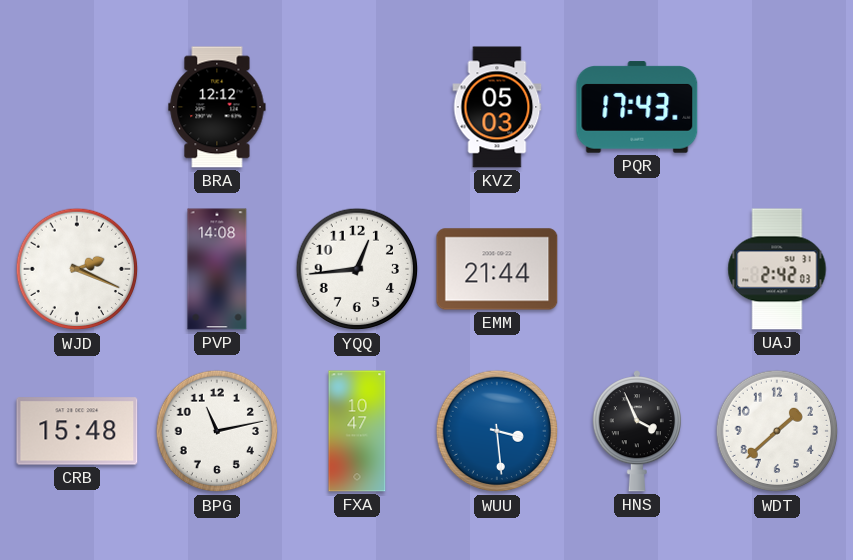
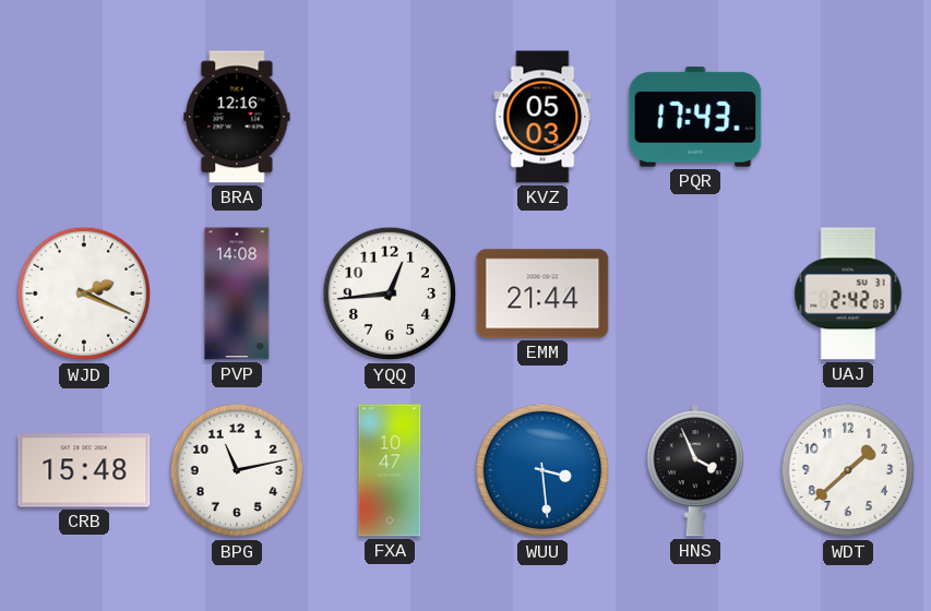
BRA: 12:12 -> 12:16
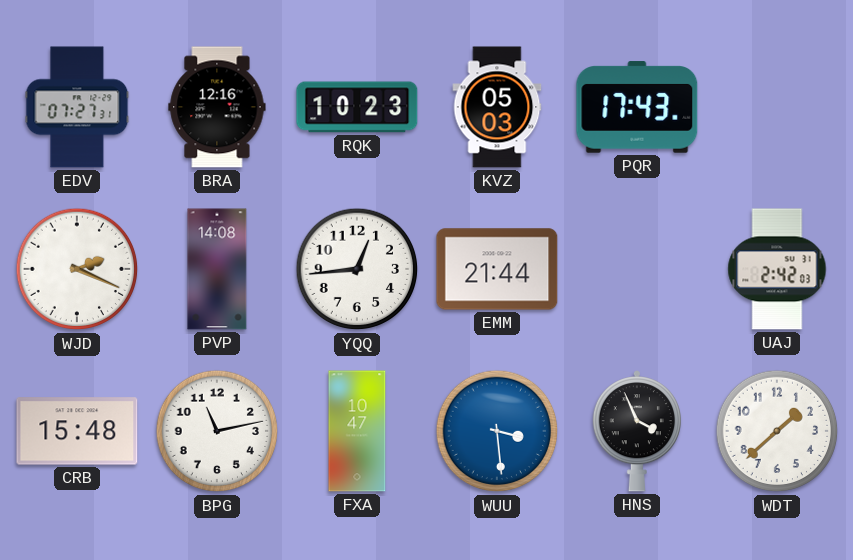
EDV: none -> 07:27
RQK: none -> 10:23
